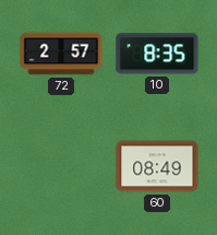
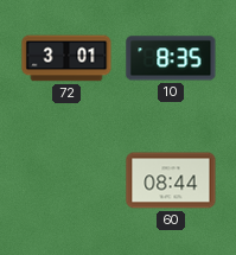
72: 2:57 -> 3:01
60: 08:49 -> 08:44
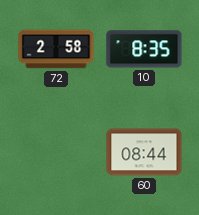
72: 3:01 -> 2:58
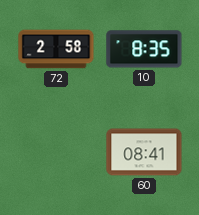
60: 08:44 -> 08:41
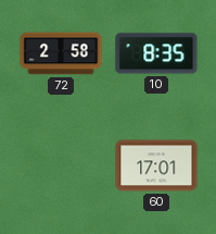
60: 08:41 -> 17:01
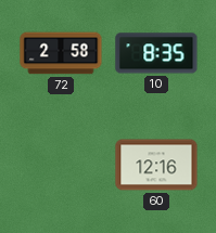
60: 17:01 -> 12:16
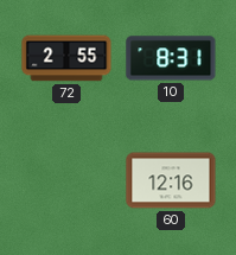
72: 2:58 -> 2:55
10: 8:35 -> 8:31
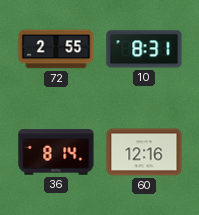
36: none -> 8:14
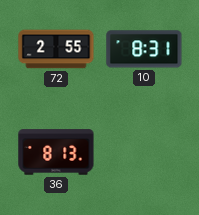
36: 8:14 -> 8:13
60: 12:16 -> none
